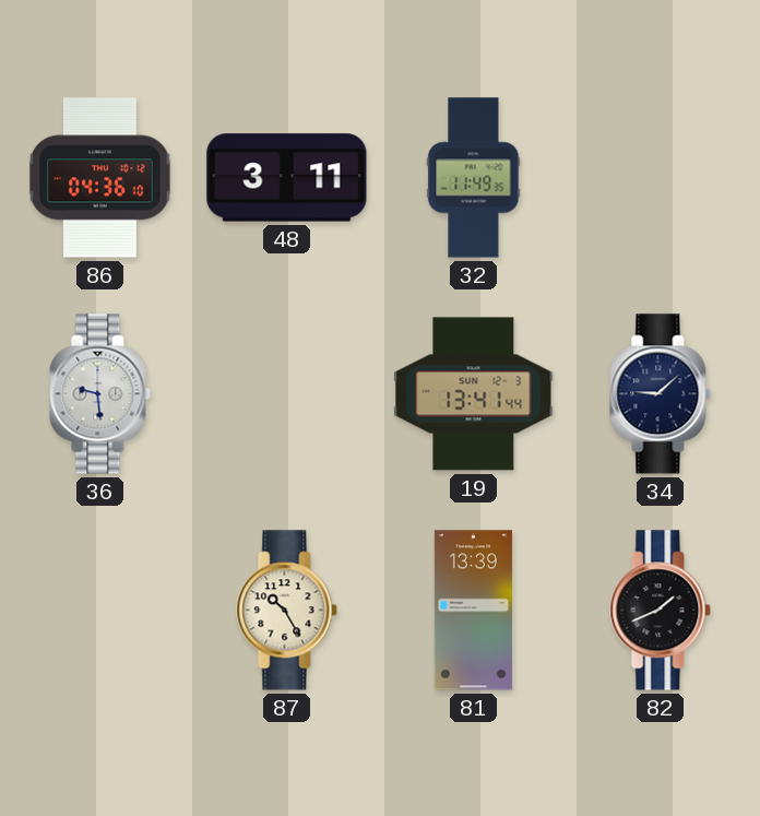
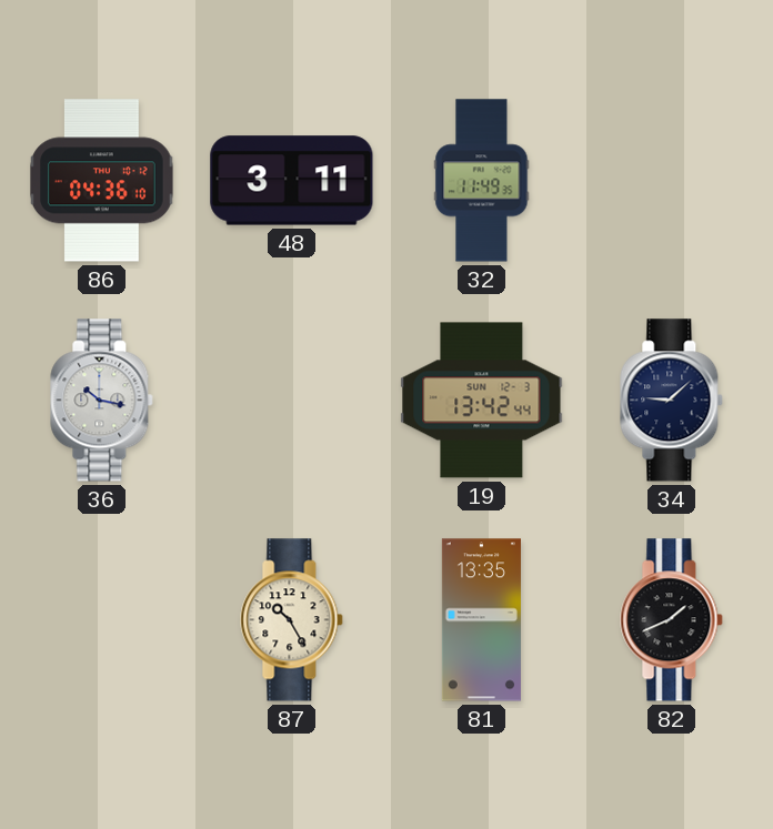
36: 9:29 -> 10:17
19: 13:41 -> 13:42
81: 13:39 -> 13:35
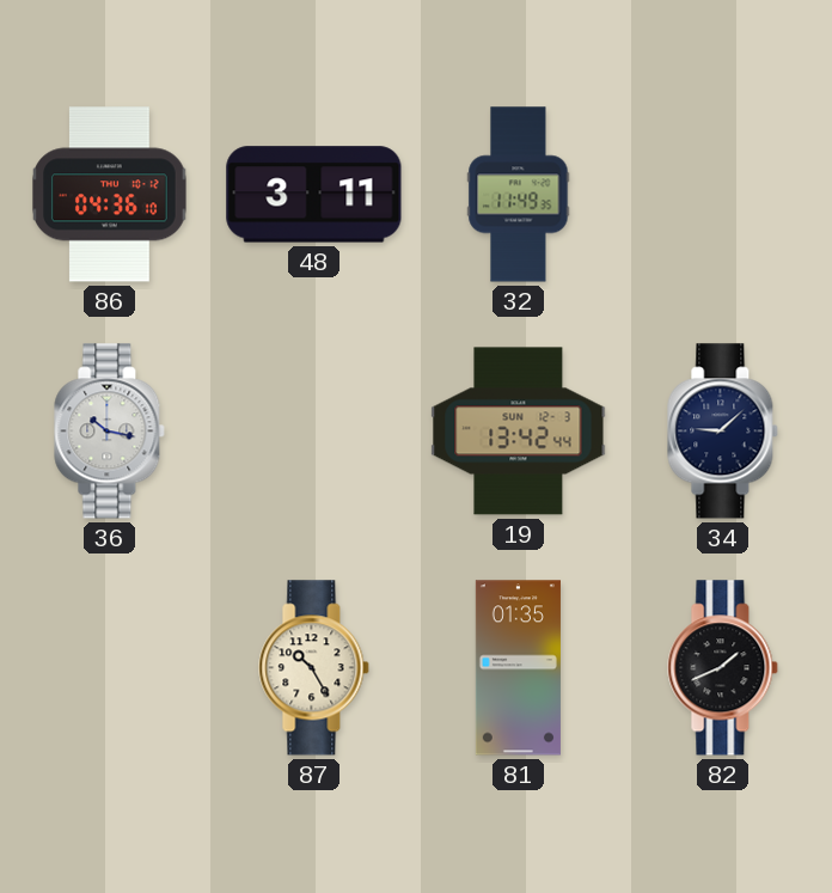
81: 13:35 -> 01:35
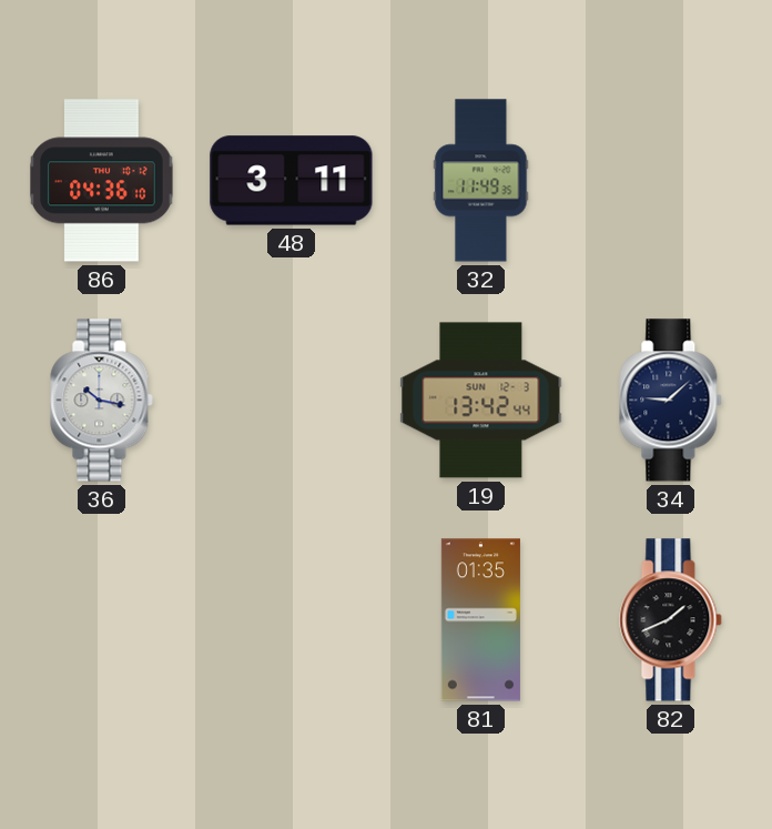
87: 10:25 -> none
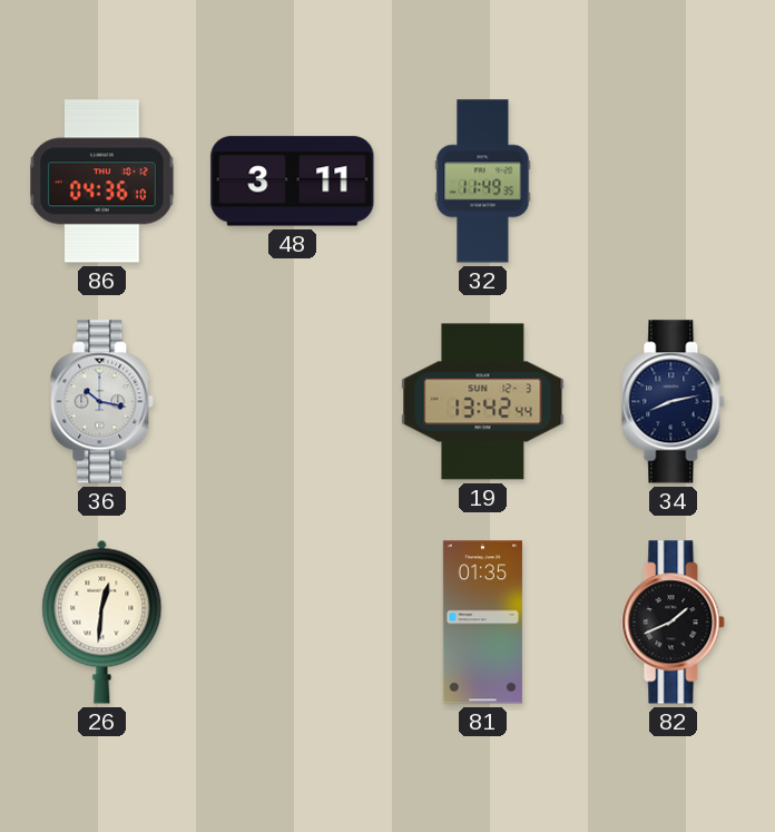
34: 9:08 -> 8:13
26: none -> 12:31
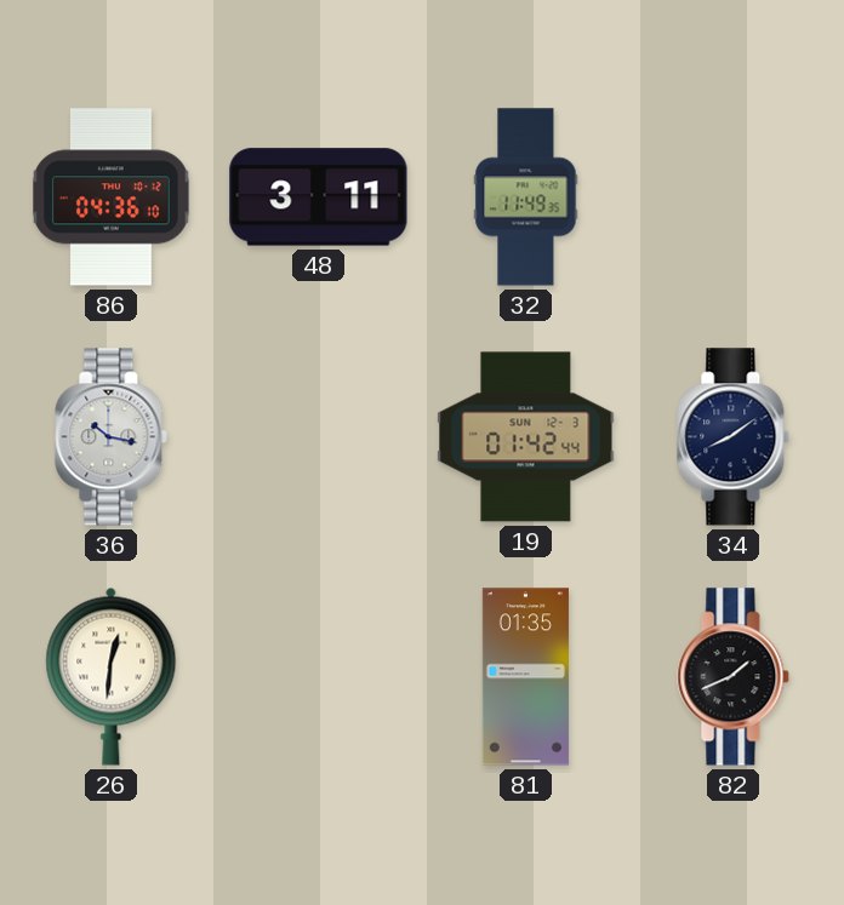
19: 13:42 -> 01:42
34: 8:13 -> 8:09
